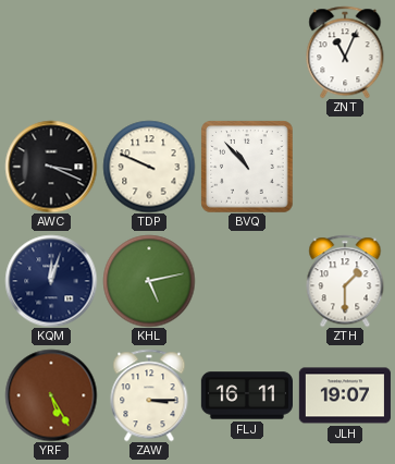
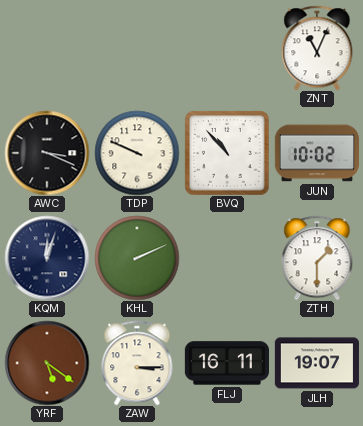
JUN: none -> 10:02
KHL: 5:13 -> 2:11
YRF: 5:25 -> 5:21
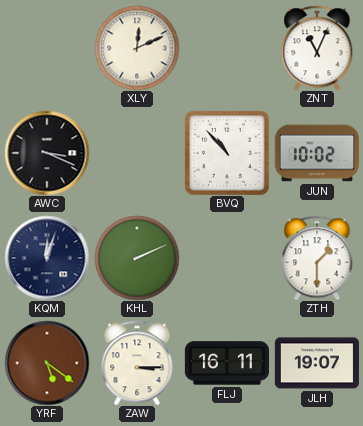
XLY: none -> 12:11
TDP: 9:49 -> none
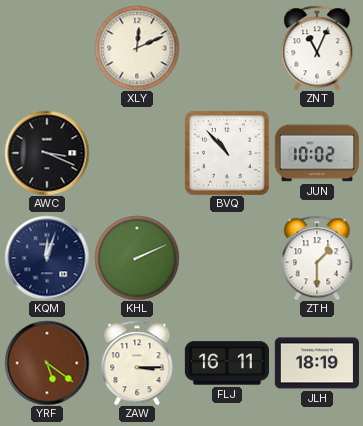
JLH: 19:07 -> 18:19
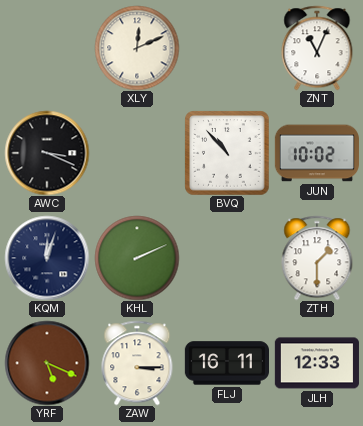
YRF: 5:21 -> 5:19
JLH: 18:19 -> 12:33
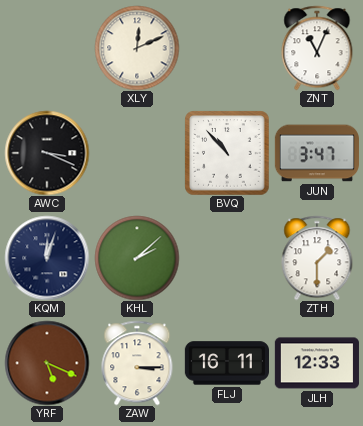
JUN: 10:02 -> 3:47
KHL: 2:11 -> 2:08
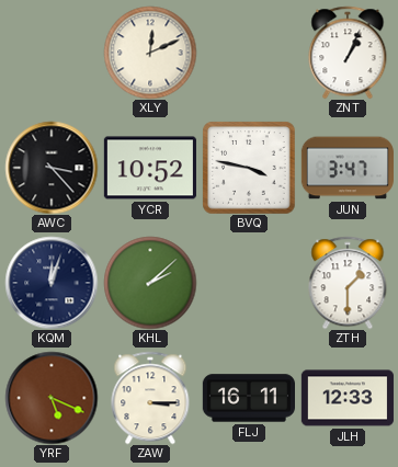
ZNT: 11:04 -> 1:04
AWC: 3:19 -> 3:23
YCR: none -> 10:52
BVQ: 10:53 -> 3:47
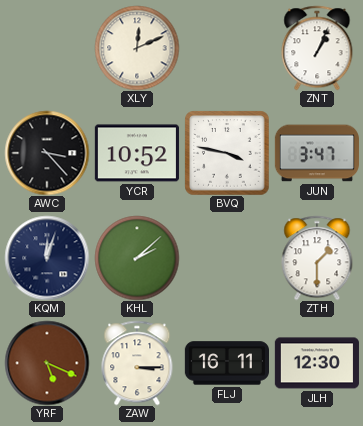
JLH: 12:33 -> 12:30
